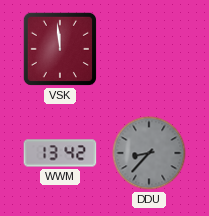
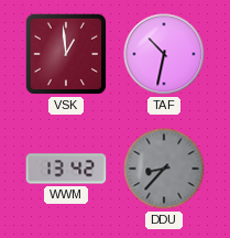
VSK: 11:59 -> 12:59
TAF: none -> 10:32
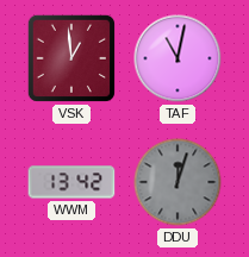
TAF: 10:32 -> 11:02
DDU: 8:37 -> 12:03
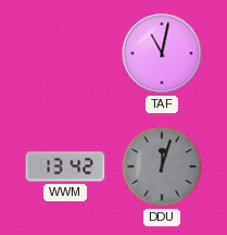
VSK: 12:59 -> none
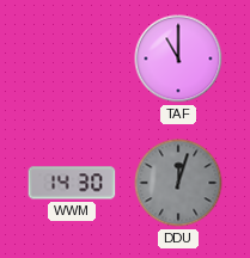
TAF: 11:02 -> 11:00
WWM: 13:42 -> 14:30
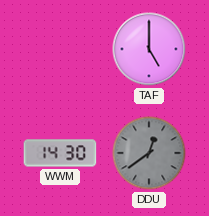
TAF: 11:00 -> 5:00
DDU: 12:03 -> 12:39
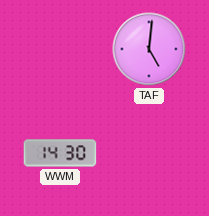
TAF: 5:00 -> 5:01
DDU: 12:39 -> none
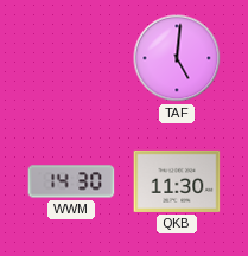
QKB: none -> 11:30
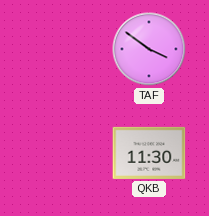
TAF: 5:01 -> 3:51
WWM: 14:30 -> none
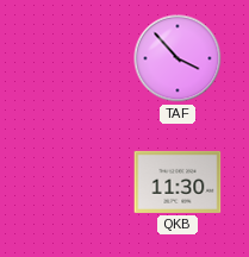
TAF: 3:51 -> 3:53
